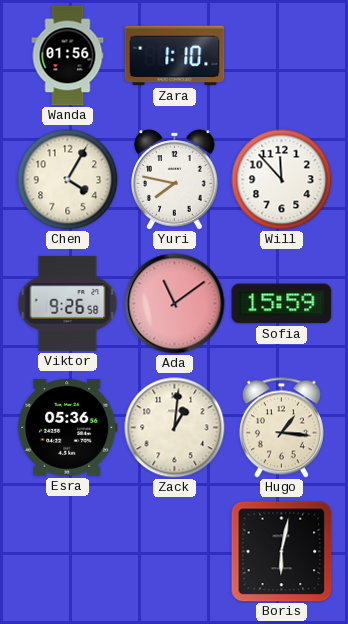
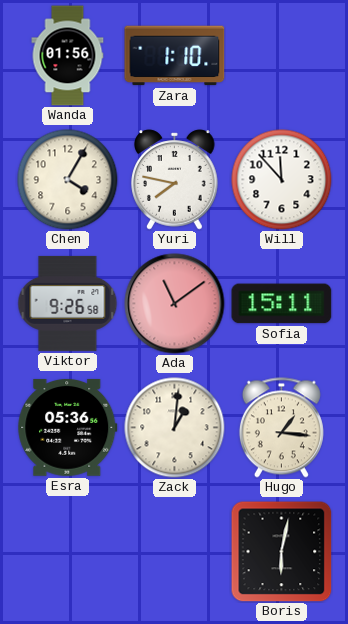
Sofia: 15:59 -> 15:11
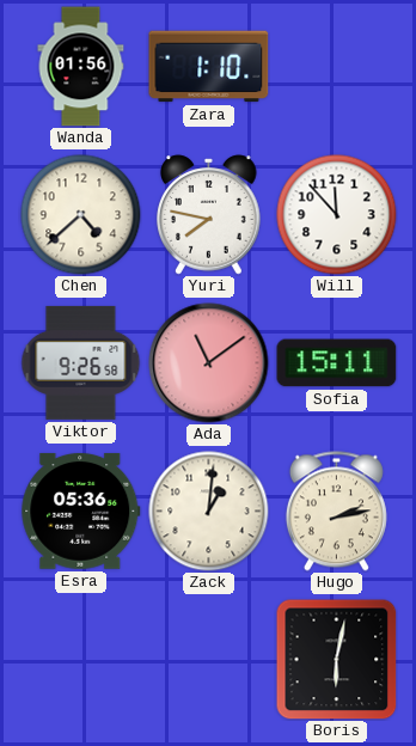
Chen: 4:05 -> 4:38
Hugo: 1:16 -> 2:13
